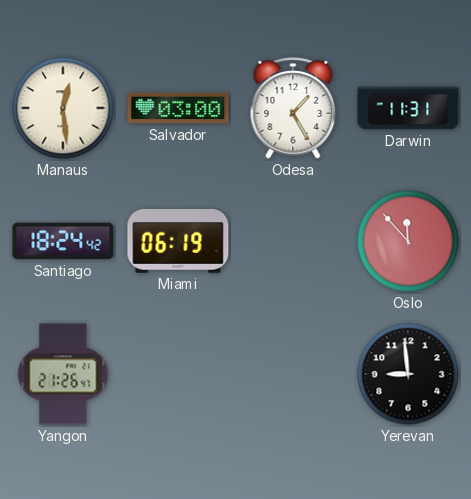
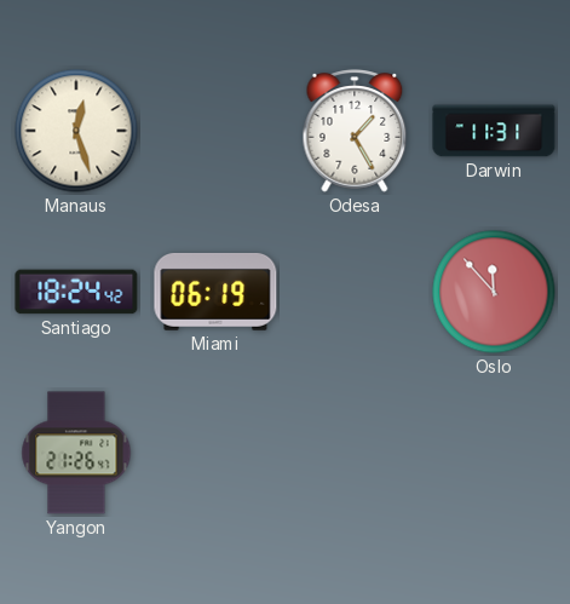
Manaus: 12:29 -> 12:27
Salvador: 03:00 -> none
Yerevan: 8:59 -> none
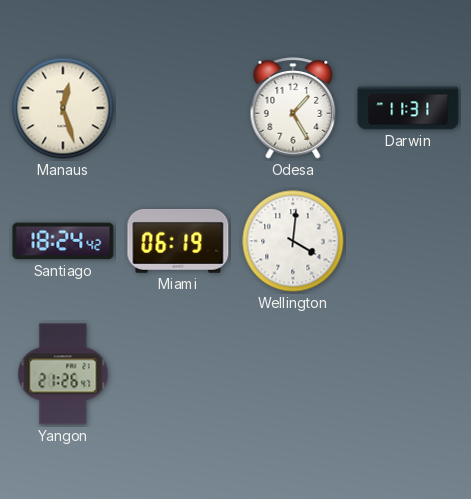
Wellington: none -> 4:01
Oslo: 11:53 -> none
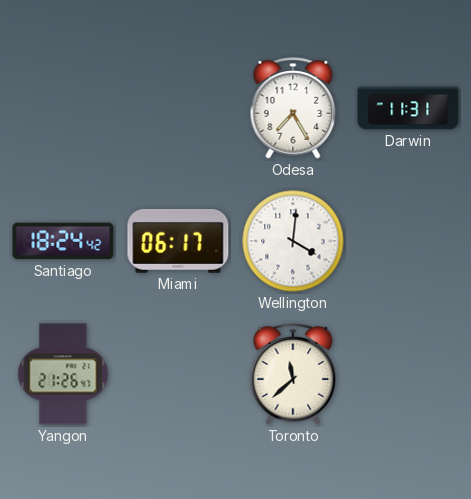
Manaus: 12:27 -> none
Odesa: 1:25 -> 7:25
Miami: 06:19 -> 06:17
Toronto: none -> 11:38
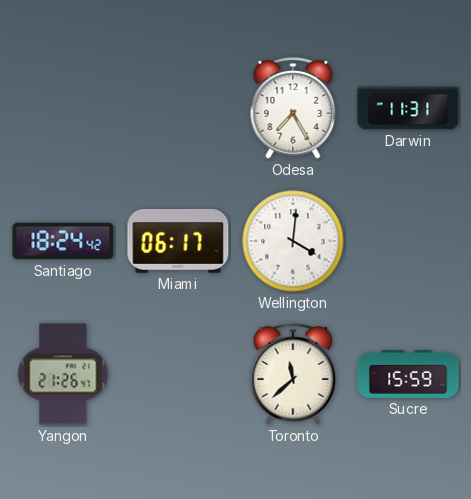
Sucre: none -> 15:59
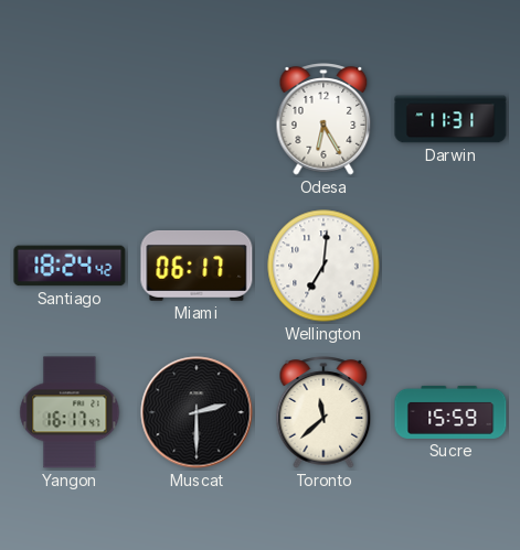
Odesa: 7:25 -> 6:25
Wellington: 4:01 -> 7:01
Yangon: 21:26 -> 16:17
Muscat: none -> 2:30
